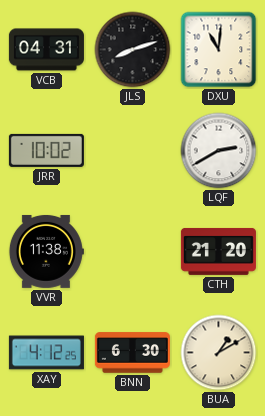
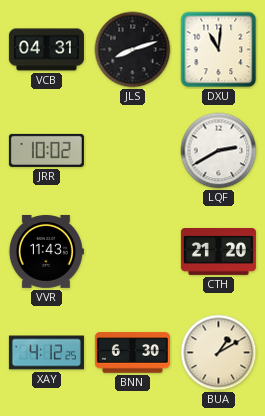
VVR: 11:38 -> 11:43
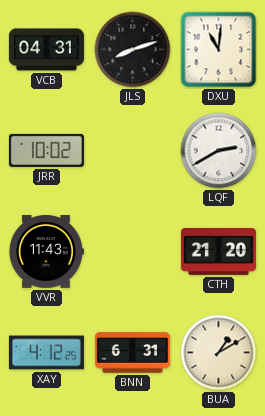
BNN: 6:30 -> 6:31
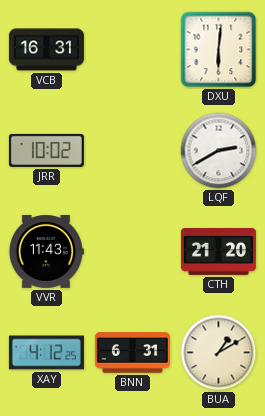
VCB: 04:31 -> 16:31
JLS: 8:12 -> none
DXU: 11:01 -> 6:01
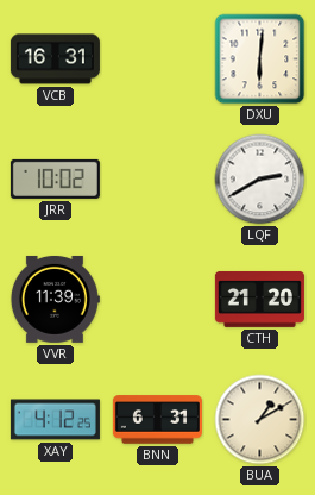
VVR: 11:43 -> 11:39
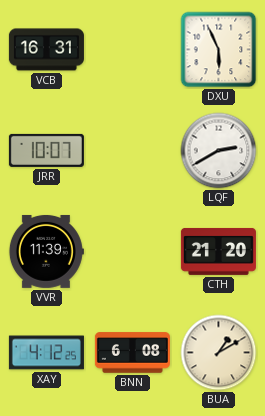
DXU: 6:01 -> 5:56
JRR: 10:02 -> 10:07
BNN: 6:31 -> 6:08
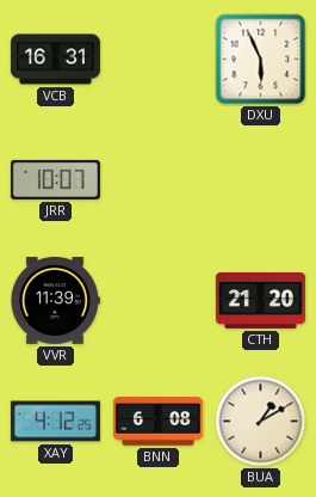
LQF: 2:40 -> none
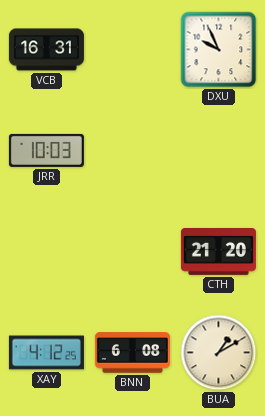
DXU: 5:56 -> 9:56
JRR: 10:07 -> 10:03
VVR: 11:39 -> none
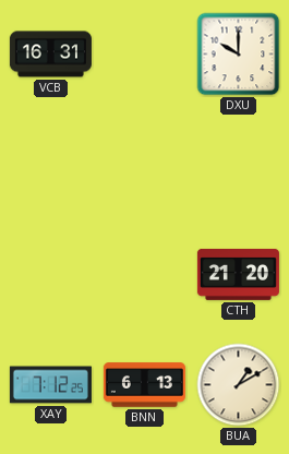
DXU: 9:56 -> 10:00
JRR: 10:03 -> none
XAY: 4:12 -> 7:12
BNN: 6:08 -> 6:13
